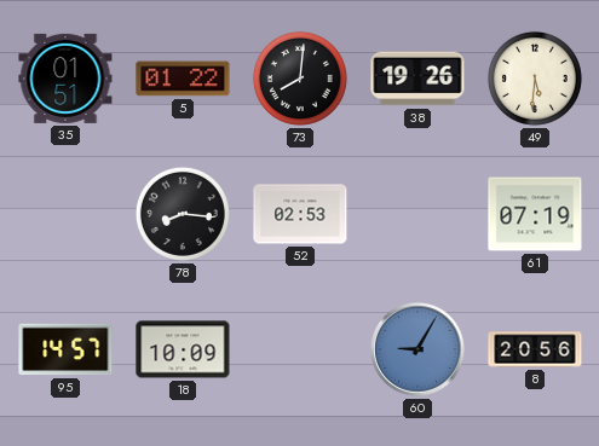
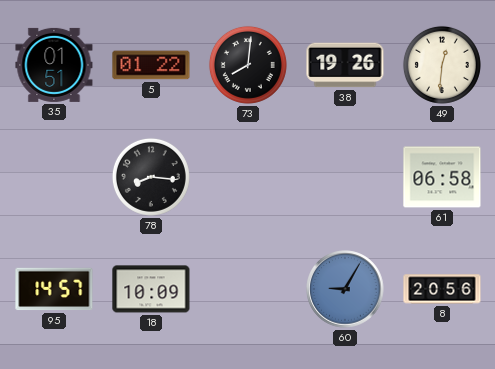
49: 5:31 -> 12:31
52: 02:53 -> none
61: 07:19 -> 06:58
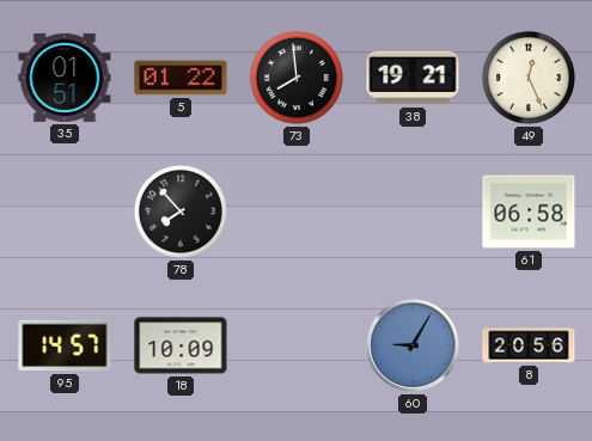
73: 8:01 -> 7:59
38: 19:26 -> 19:21
49: 12:31 -> 12:26
78: 8:16 -> 7:53
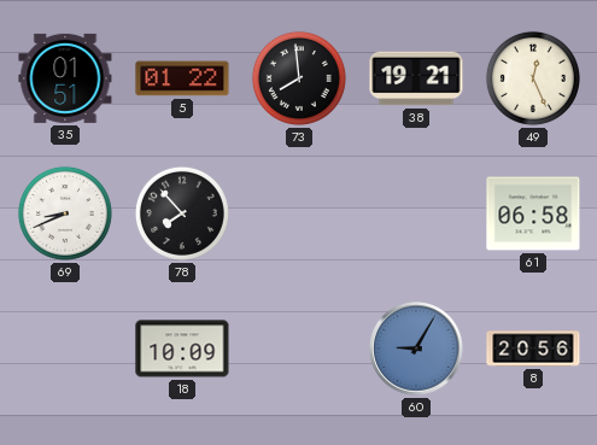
69: none -> 8:41
95: 14:57 -> none
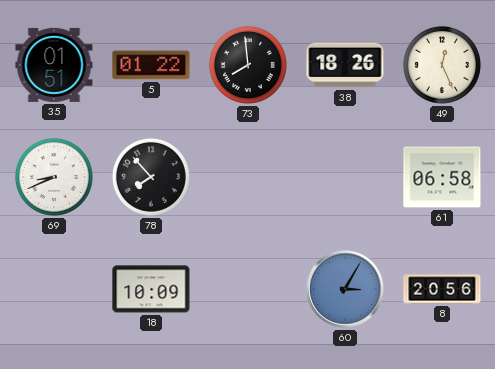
38: 19:21 -> 18:26
60: 9:05 -> 3:05
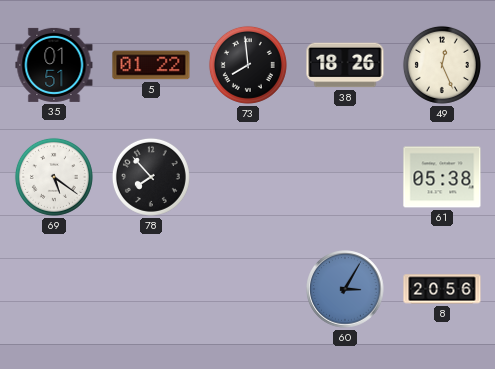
69: 8:41 -> 5:21
61: 06:58 -> 05:38
18: 10:09 -> none
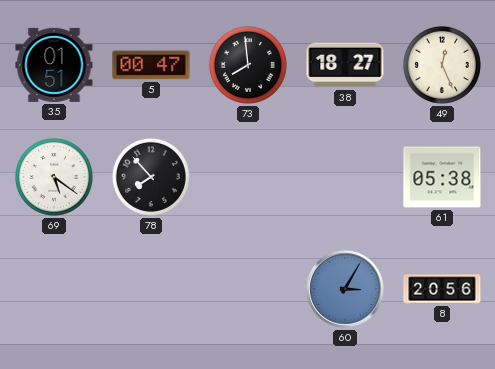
5: 01:22 -> 00:47
38: 18:26 -> 18:27
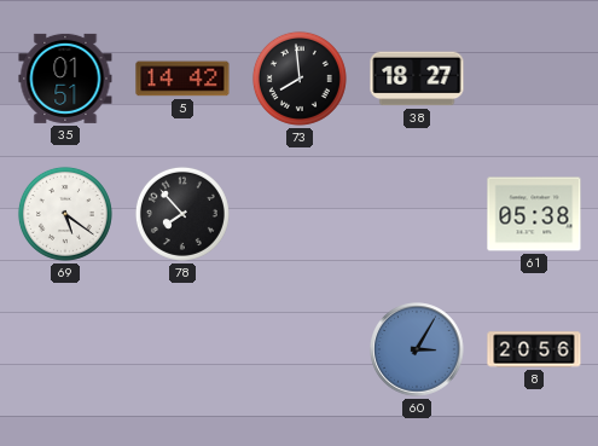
5: 00:47 -> 14:42
49: 12:26 -> none
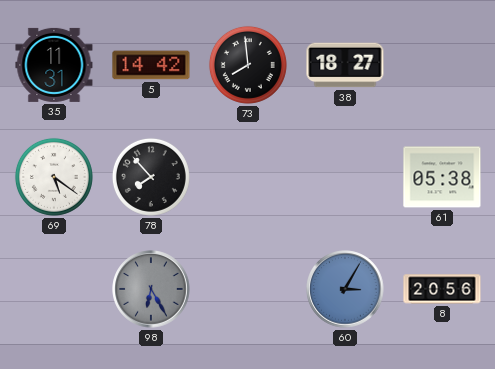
35: 01:51 -> 11:31
98: none -> 6:25
